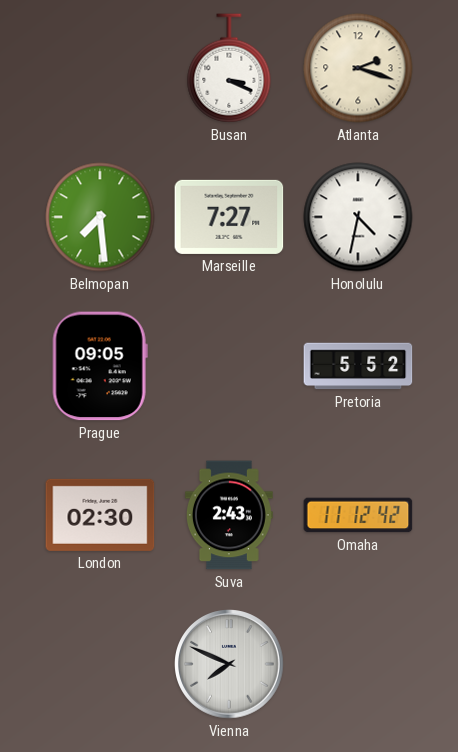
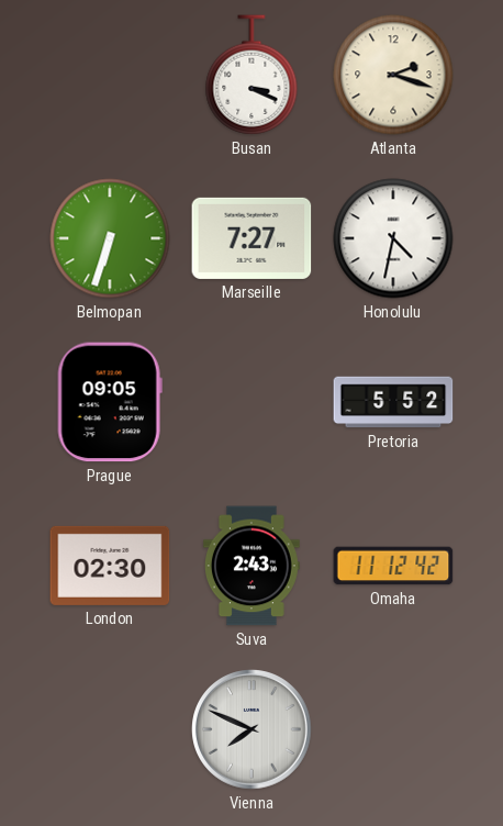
Belmopan: 7:29 -> 6:33
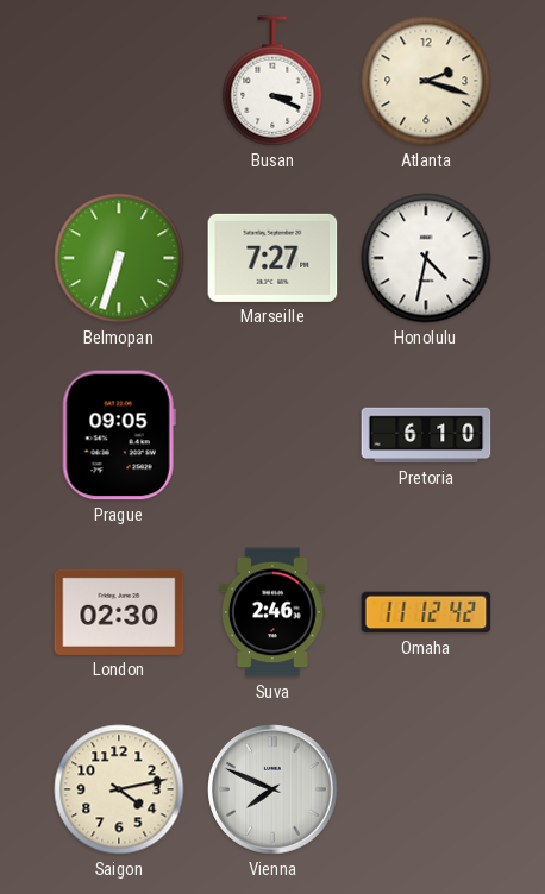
Pretoria: 5:52 -> 6:10
Suva: 2:43 -> 2:46
Saigon: none -> 4:13
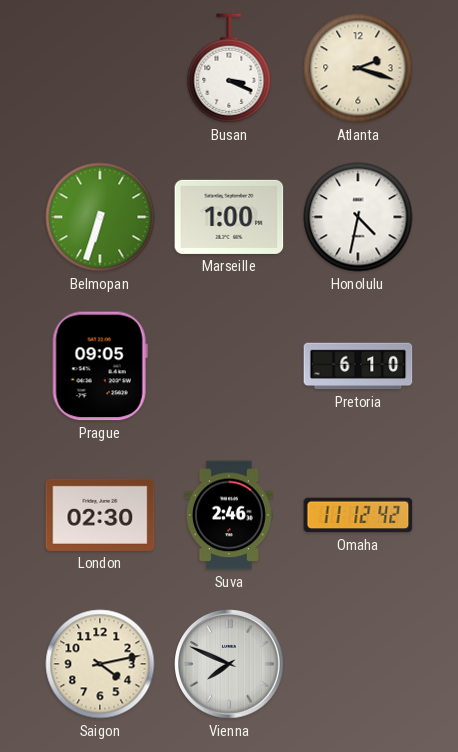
Marseille: 7:27 -> 1:00
